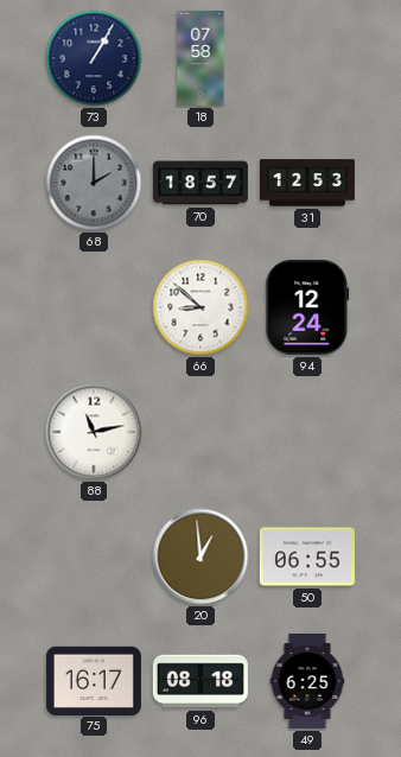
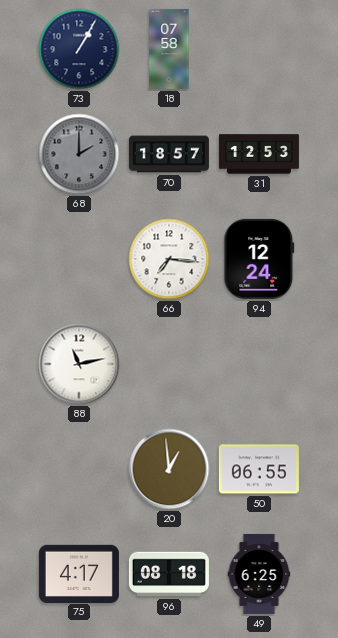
66: 8:52 -> 7:16
75: 16:17 -> 4:17
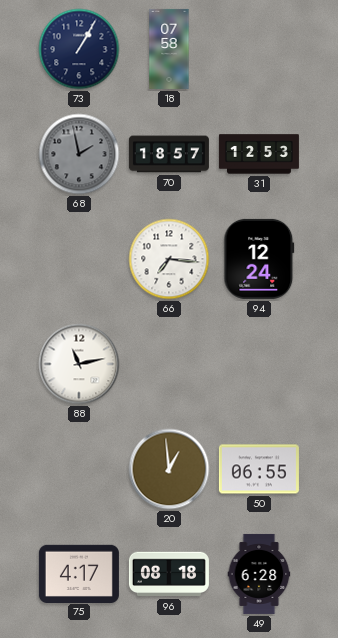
68: 2:00 -> 1:58
49: 6:25 -> 6:28
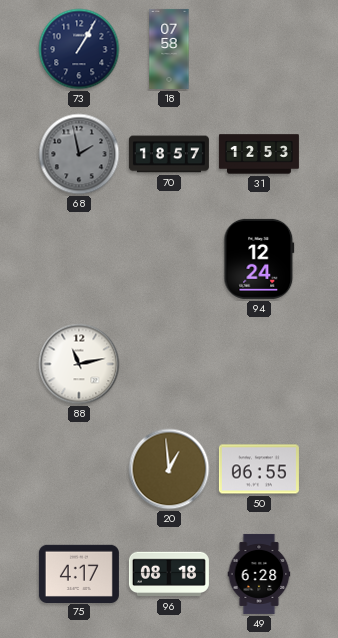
66: 7:16 -> none
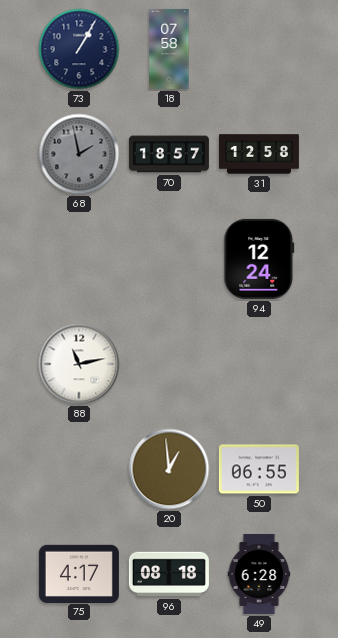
31: 12:53 -> 12:58
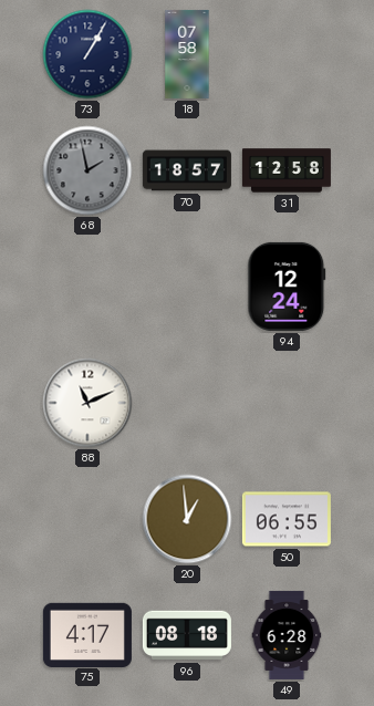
88: 11:13 -> 11:11
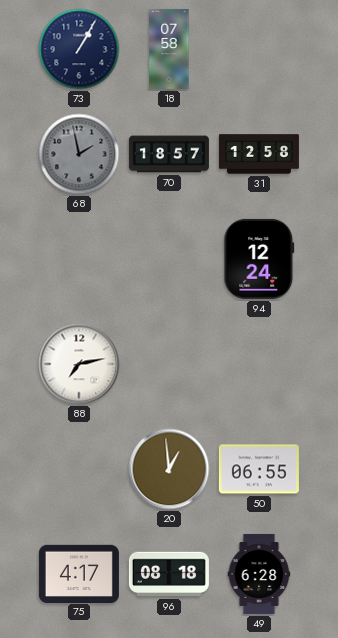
88: 11:11 -> 7:13
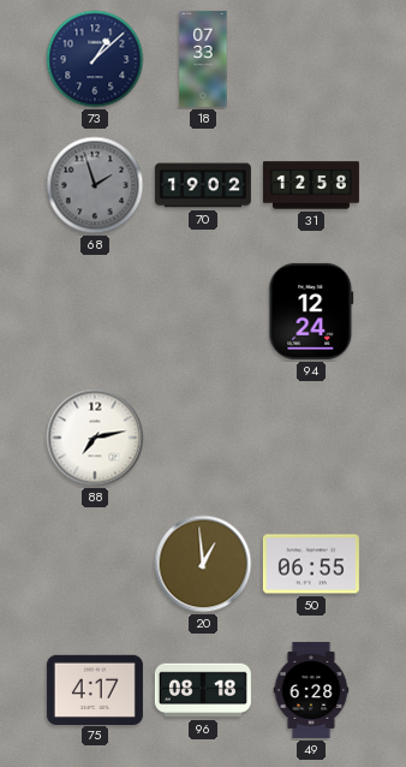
73: 1:05 -> 1:08
18: 07:58 -> 07:33
68: 1:58 -> 1:57
70: 18:57 -> 19:02
